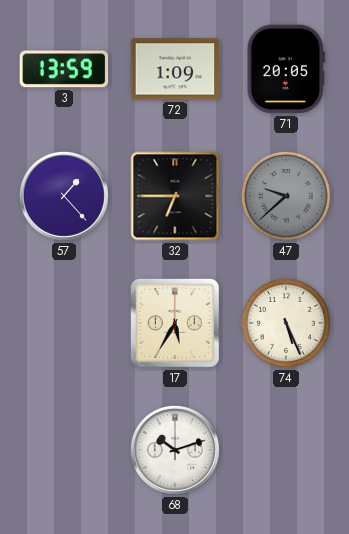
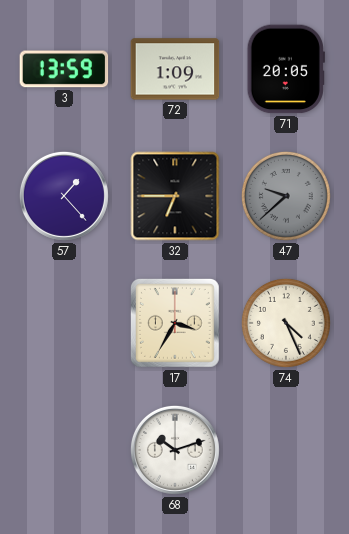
17: 5:35 -> 3:35
74: 5:26 -> 4:26
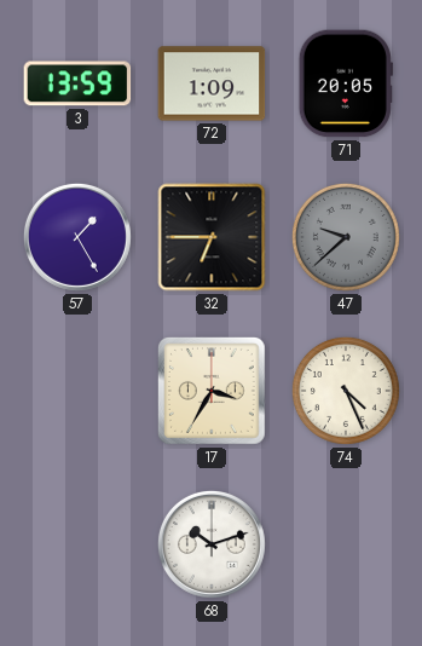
57: 1:23 -> 1:25
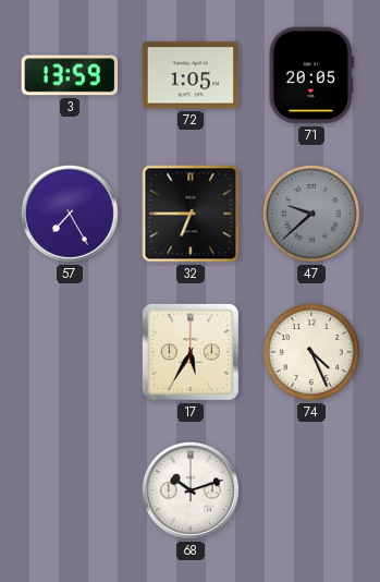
72: 1:09 -> 1:05
57: 1:25 -> 7:25
17: 3:35 -> 5:35
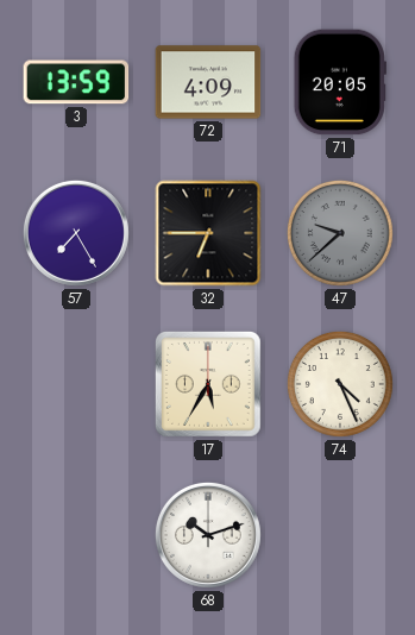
72: 1:05 -> 4:09
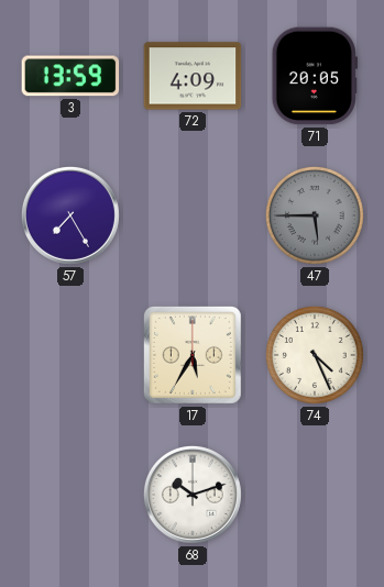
32: 6:45 -> none
47: 9:38 -> 5:45
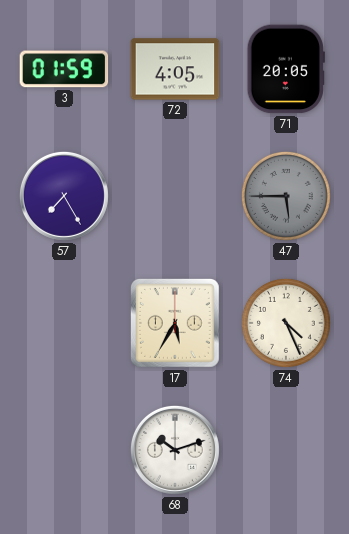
3: 13:59 -> 01:59
72: 4:09 -> 4:05
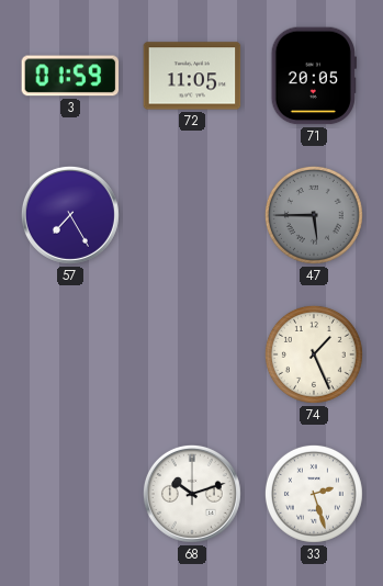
72: 4:05 -> 11:05
17: 5:35 -> none
74: 4:26 -> 1:26
33: none -> 2:27
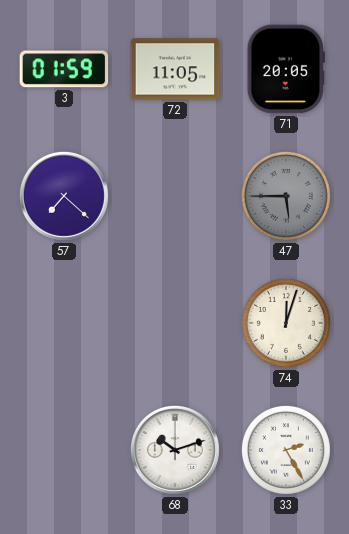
57: 7:25 -> 7:22
74: 1:26 -> 12:03
33: 2:27 -> 2:25
